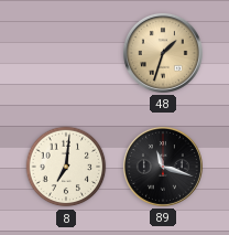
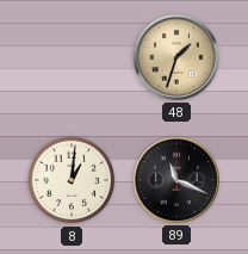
8: 7:01 -> 1:01
89: 11:18 -> 11:19
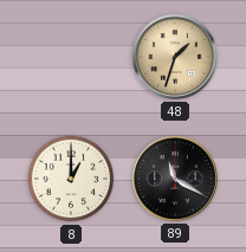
8: 1:01 -> 1:00
89: 11:19 -> 11:20
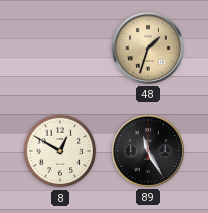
8: 1:00 -> 12:50
89: 11:20 -> 11:25
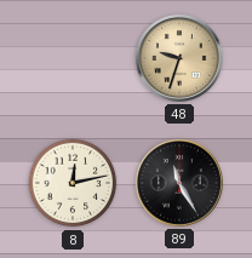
48: 1:33 -> 9:33
8: 12:50 -> 12:13
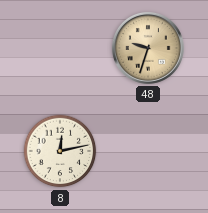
89: 11:25 -> none
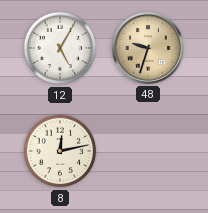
12: none -> 5:05
